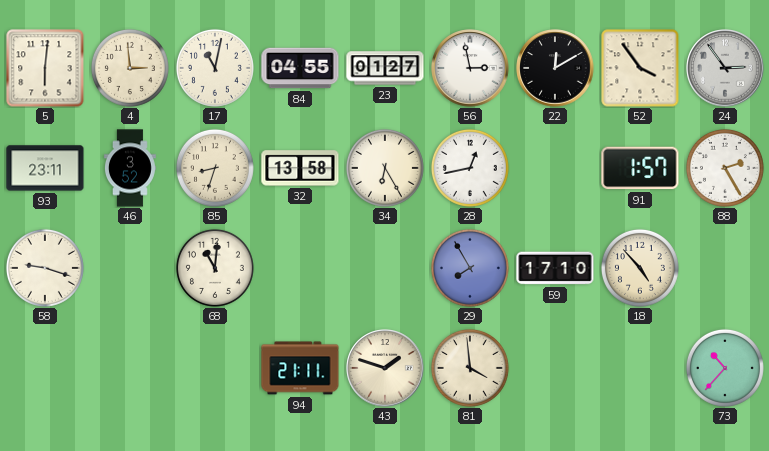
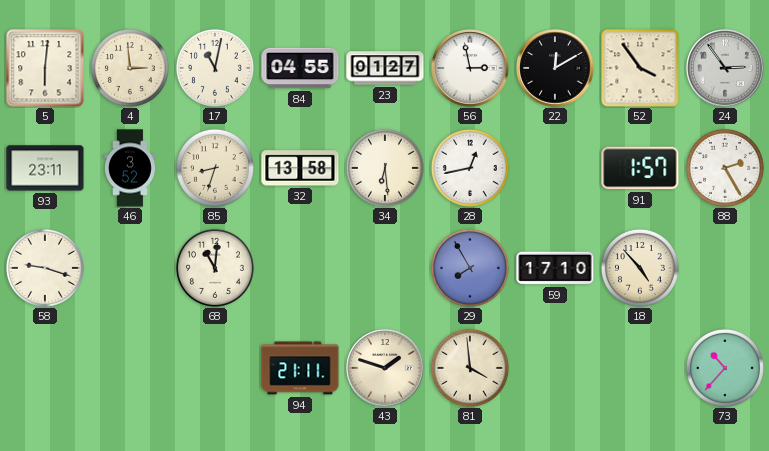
34: 6:25 -> 6:29
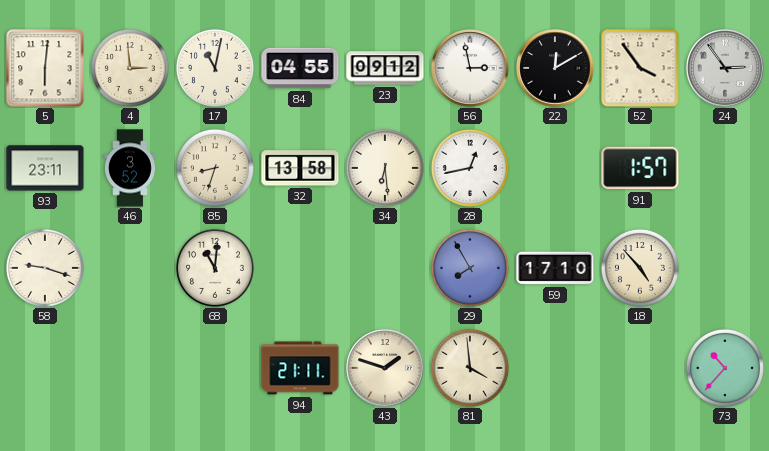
23: 01:27 -> 09:12
88: 2:25 -> none
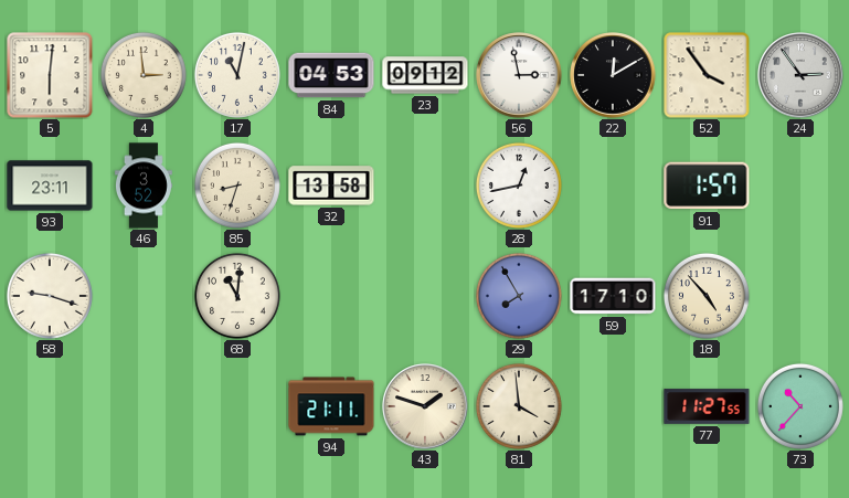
84: 04:55 -> 04:53
34: 6:29 -> none
77: none -> 11:27
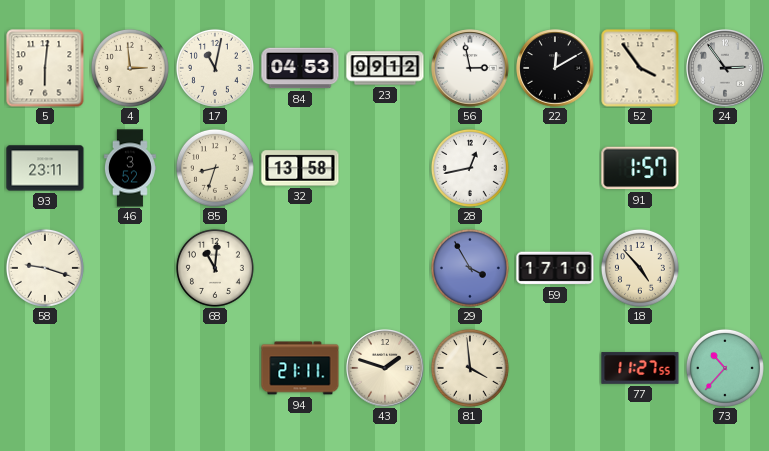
29: 7:55 -> 3:55
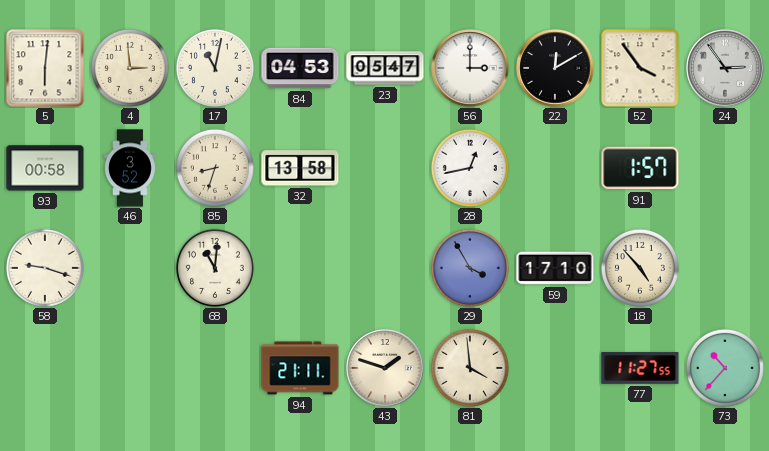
23: 09:12 -> 05:47
56: 2:58 -> 3:00
93: 23:11 -> 00:58
